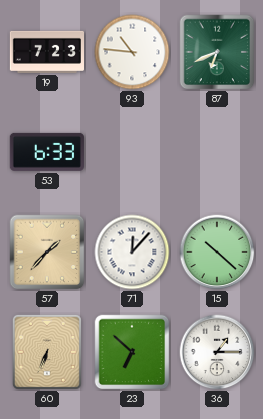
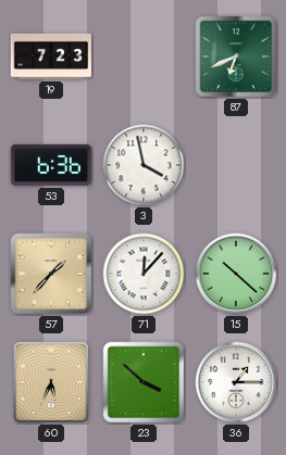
93: 10:46 -> none
53: 6:33 -> 6:36
3: none -> 3:58
60: 6:34 -> 5:34
23: 6:52 -> 3:52
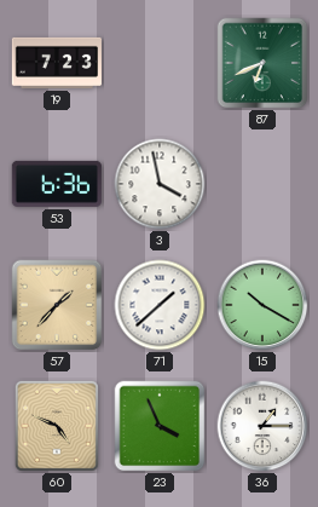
71: 12:07 -> 1:38
15: 10:22 -> 10:20
60: 5:34 -> 4:49
23: 3:52 -> 3:56
